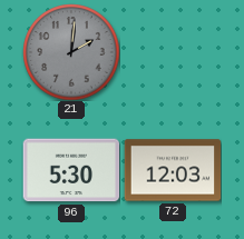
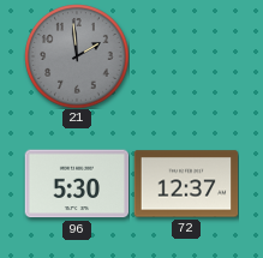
21: 2:01 -> 1:59
72: 12:03 -> 12:37
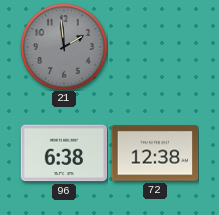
96: 5:30 -> 6:38
72: 12:37 -> 12:38
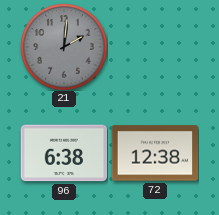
21: 1:59 -> 2:01
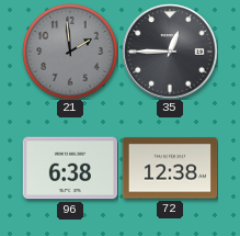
21: 2:01 -> 1:59
35: none -> 12:45
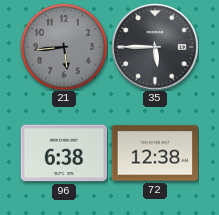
21: 1:59 -> 5:44
35: 12:45 -> 5:45
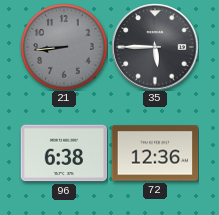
21: 5:44 -> 8:44
72: 12:38 -> 12:36
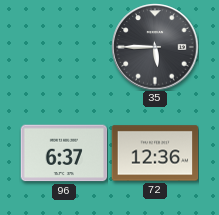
21: 8:44 -> none
96: 6:38 -> 6:37
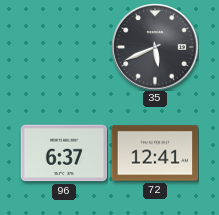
35: 5:45 -> 5:41
72: 12:36 -> 12:41
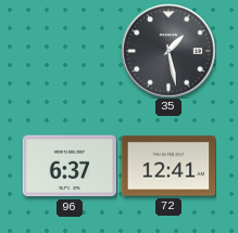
35: 5:41 -> 1:28
